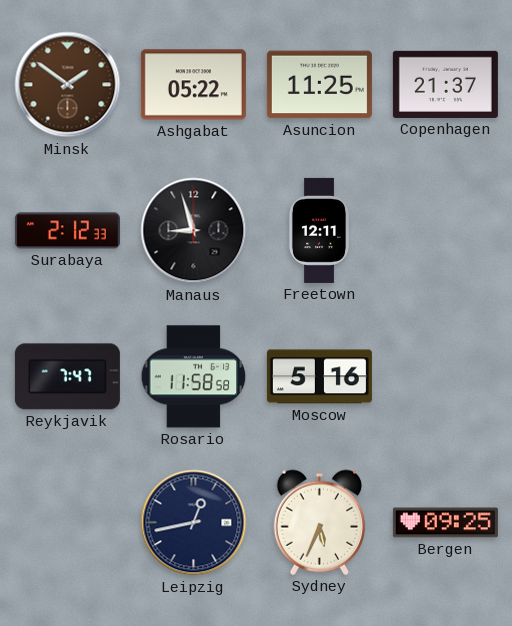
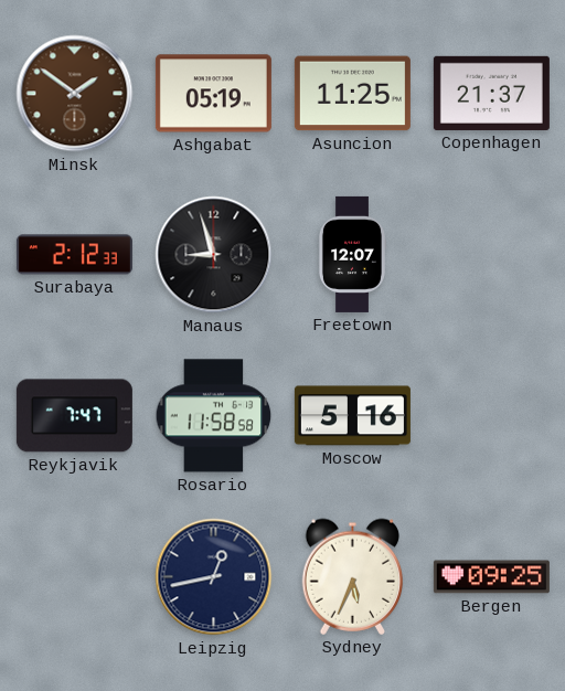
Ashgabat: 05:22 -> 05:19
Freetown: 12:11 -> 12:07
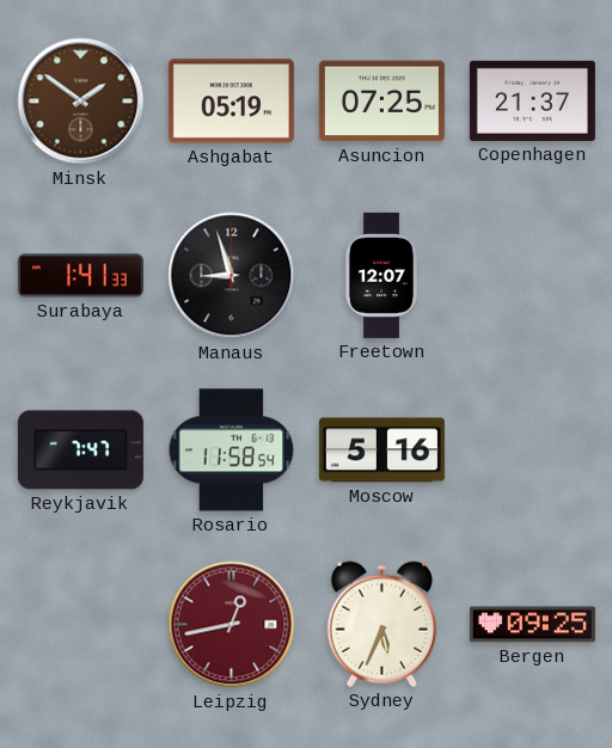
Asuncion: 11:25 -> 07:25
Surabaya: 2:12 -> 1:41
Rosario: 11:58:58 -> 11:58:54
Leipzig dial: navy -> burgundy
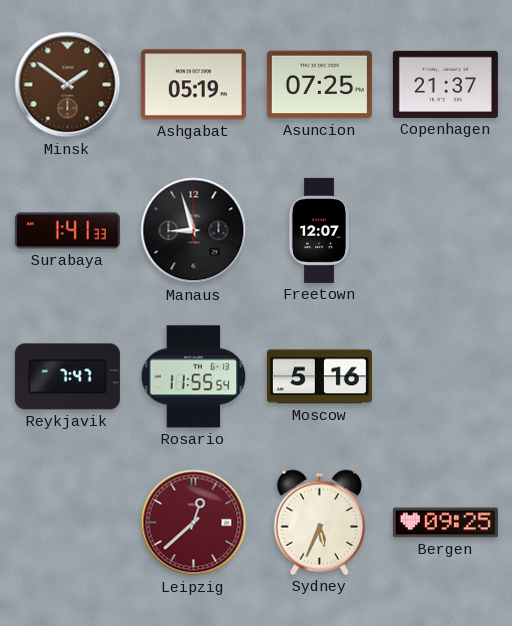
Rosario: 11:58 -> 11:55
Leipzig: 12:43 -> 12:38
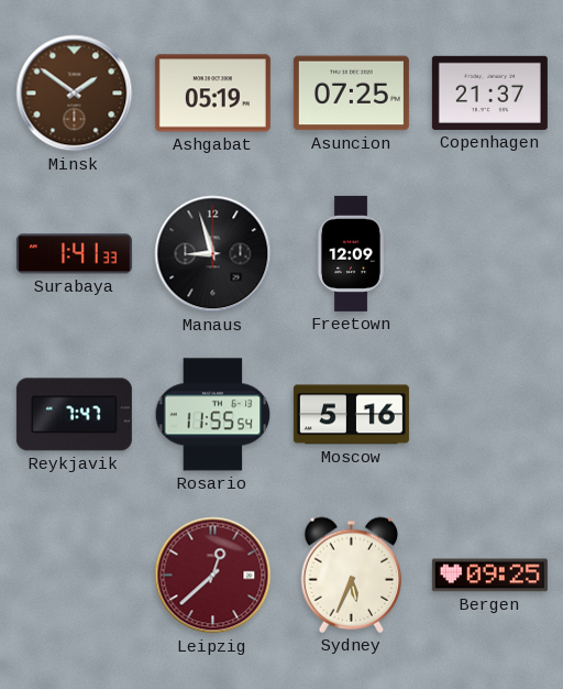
Freetown: 12:07 -> 12:09
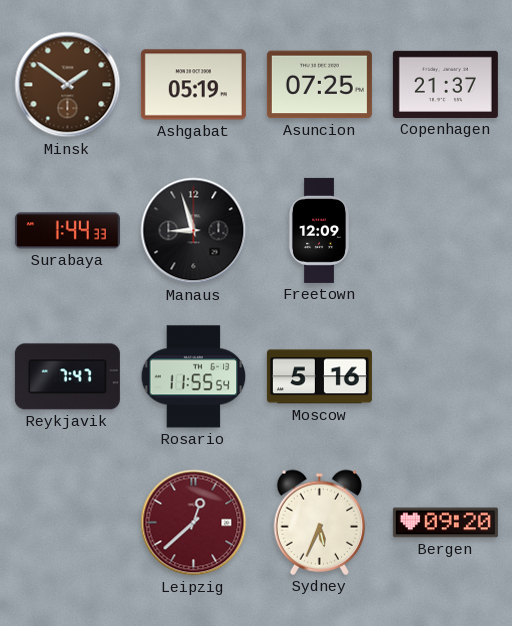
Surabaya: 1:41 -> 1:44
Bergen: 09:25 -> 09:20
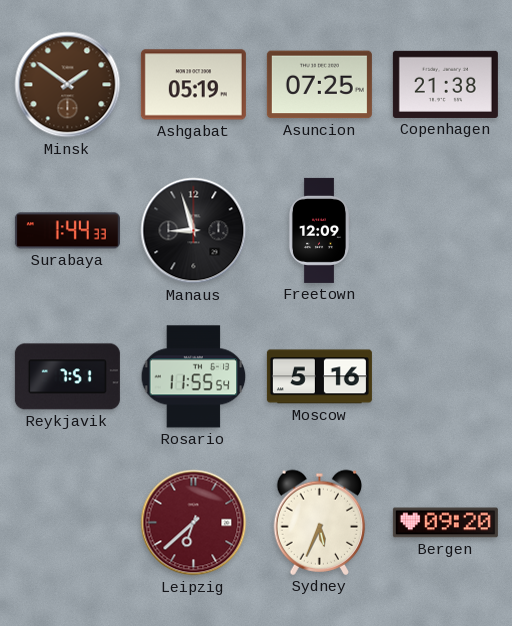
Copenhagen: 21:37 -> 21:38
Reykjavik: 7:47 -> 7:51
Leipzig: 12:38 -> 6:38
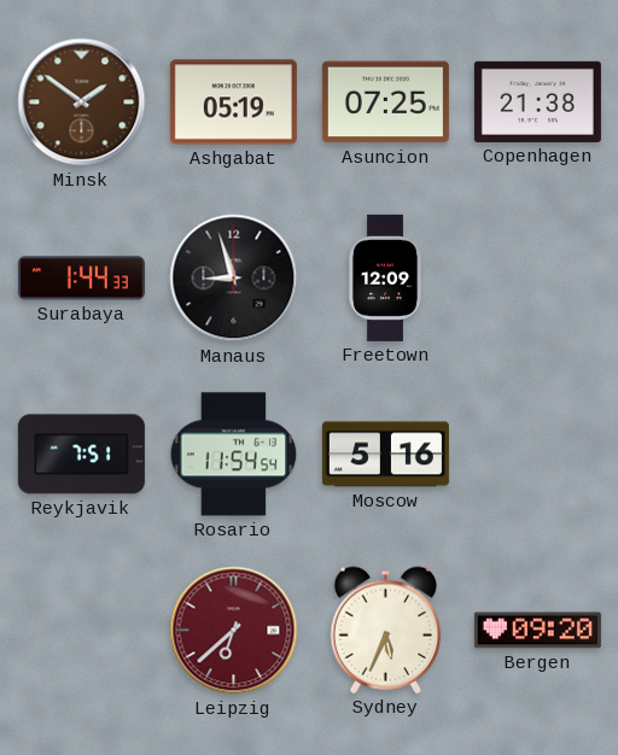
Rosario: 11:55 -> 11:54
